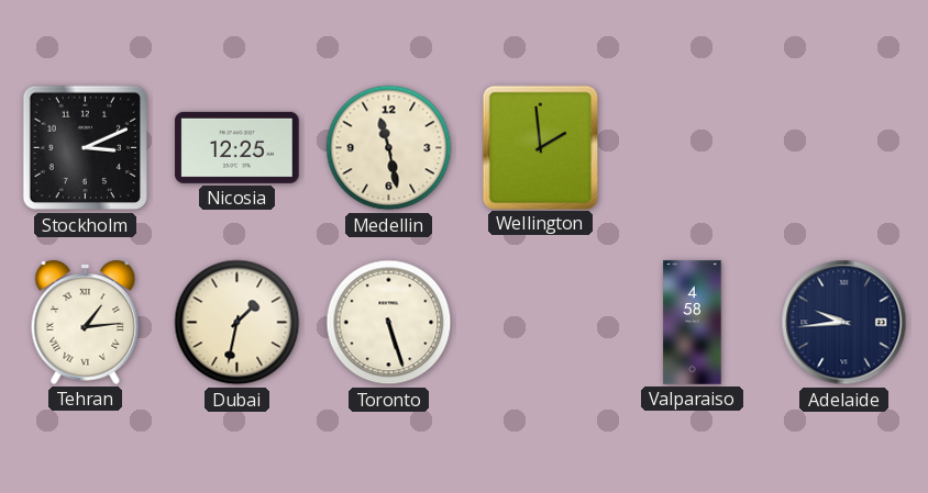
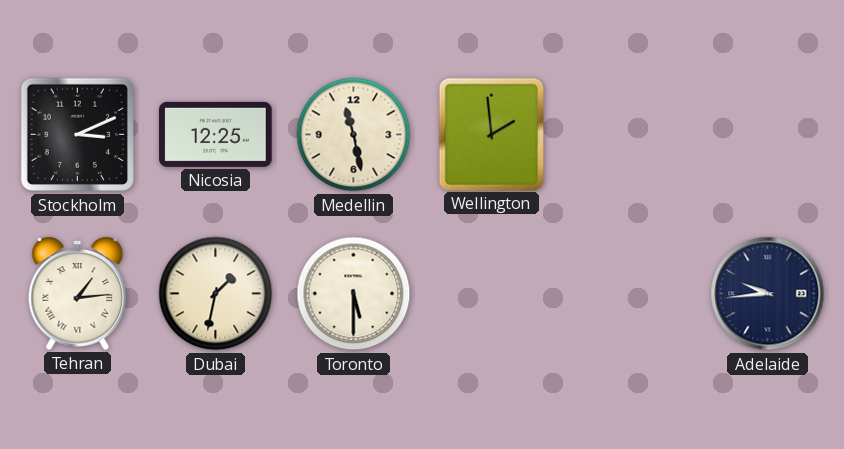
Toronto: 5:27 -> 5:30
Valparaiso: 4:58 -> none
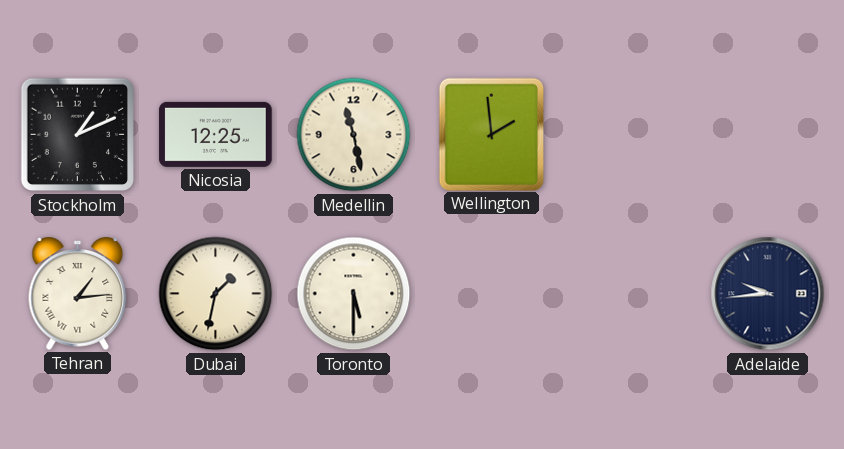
Stockholm: 3:11 -> 1:11
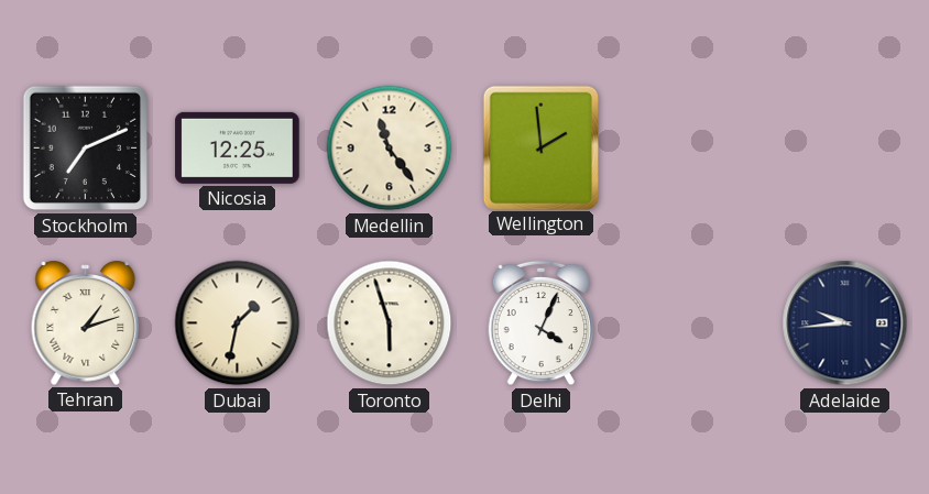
Stockholm: 1:11 -> 7:11
Medellin: 11:28 -> 11:24
Tehran: 1:14 -> 1:12
Toronto: 5:30 -> 5:57
Delhi: none -> 4:04
